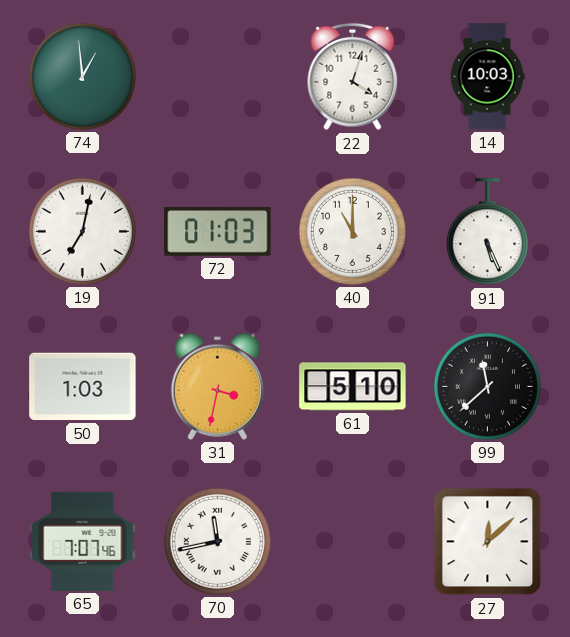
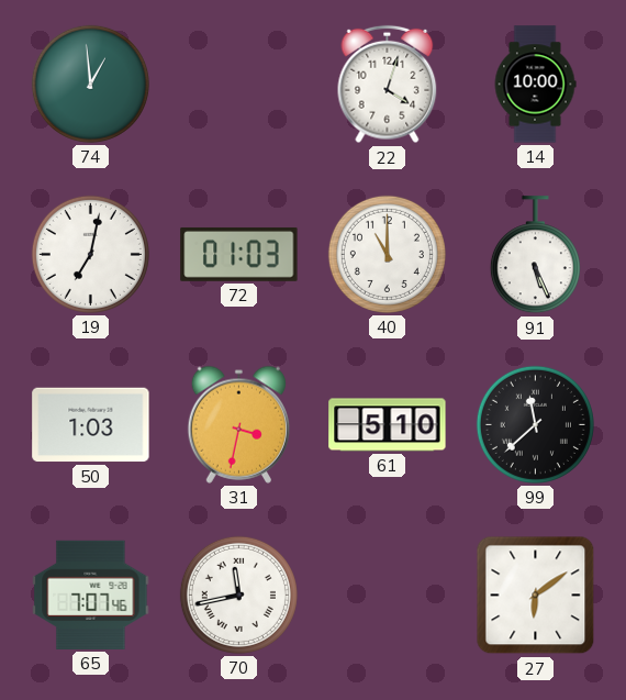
14: 10:03 -> 10:00
27: 12:08 -> 6:09
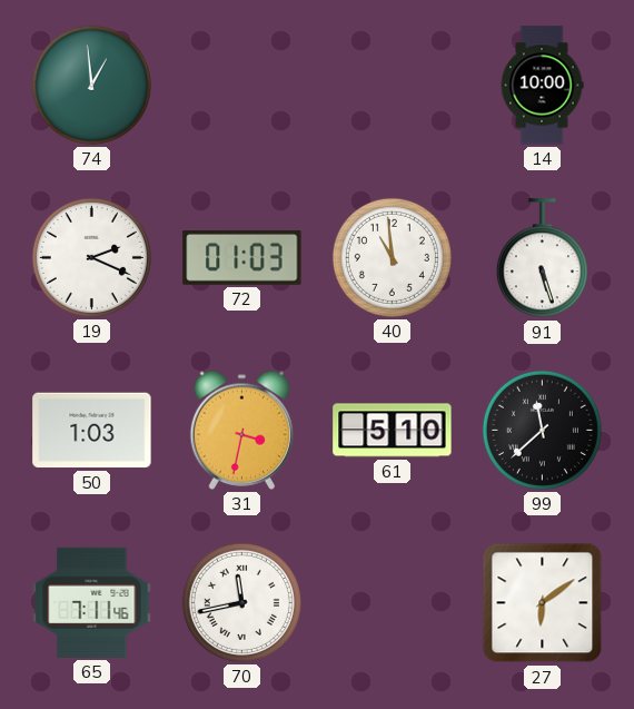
22: 4:03 -> none
19: 7:02 -> 2:19
40: 11:00 -> 10:59
91: 5:26 -> 5:27
65: 7:07 -> 7:11
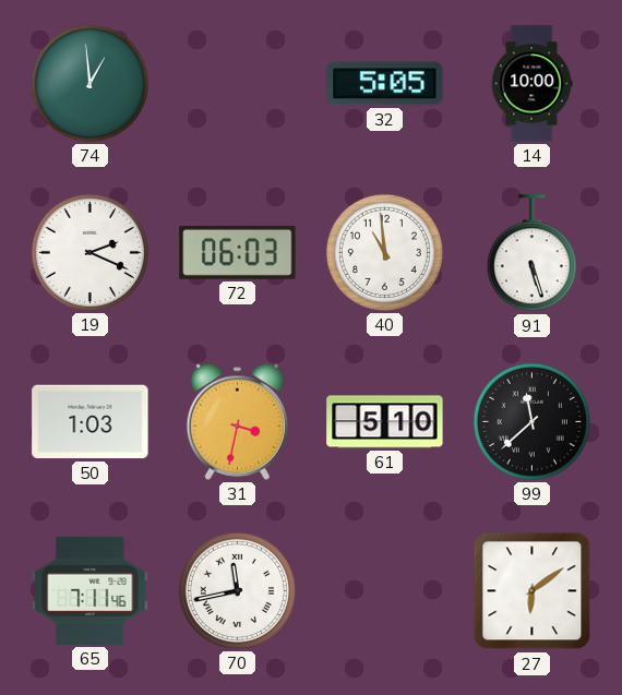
32: none -> 5:05
72: 01:03 -> 06:03
